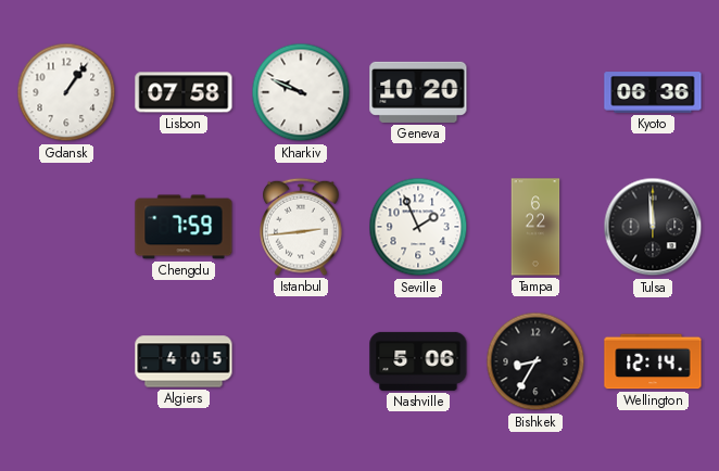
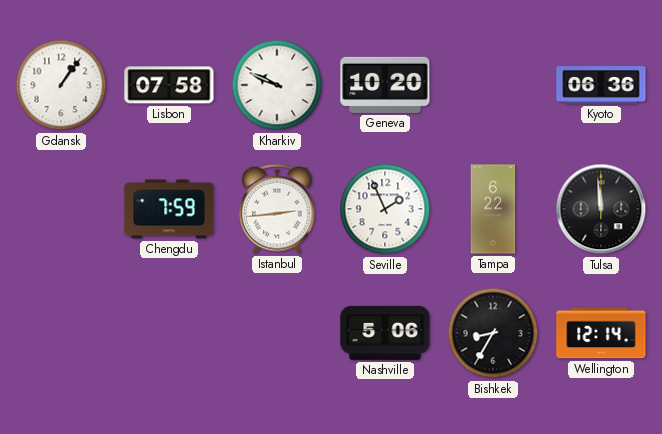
Algiers: 4:05 -> none
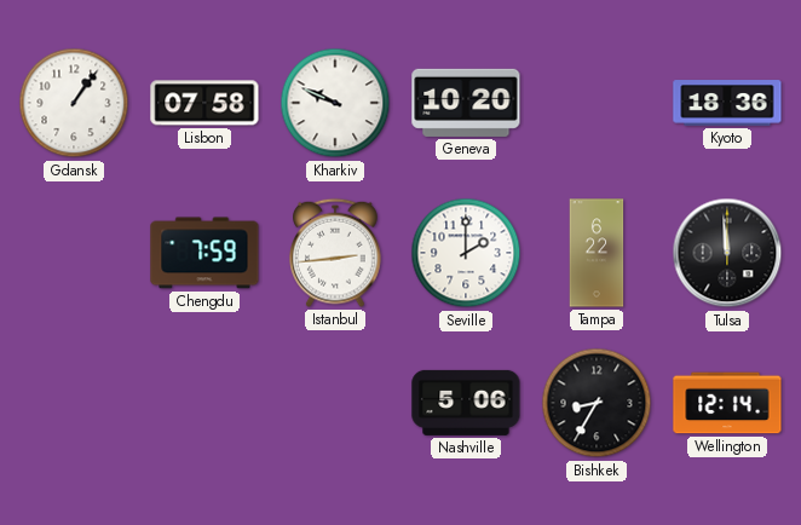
Kyoto: 06:36 -> 18:36
Seville: 1:56 -> 2:00
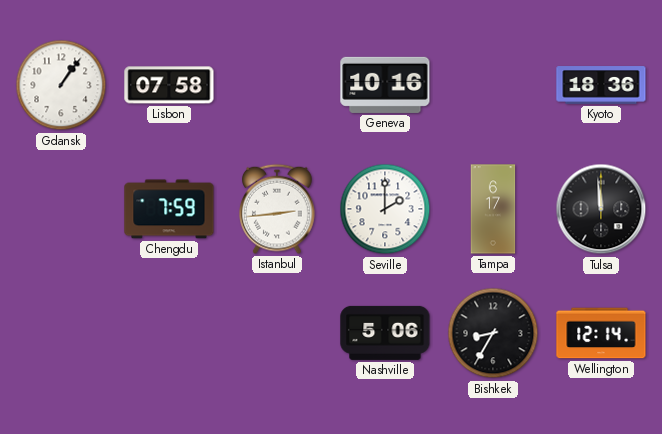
Kharkiv: 9:49 -> none
Geneva: 10:20 -> 10:16
Tampa: 6:22 -> 6:17
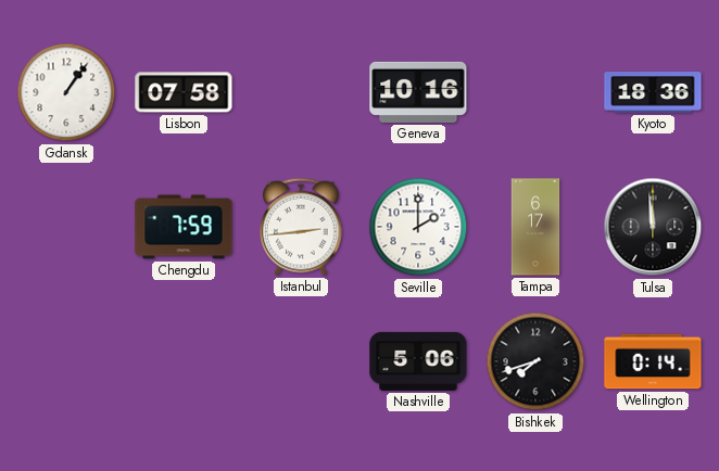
Bishkek: 8:35 -> 7:42
Wellington: 12:14 -> 0:14
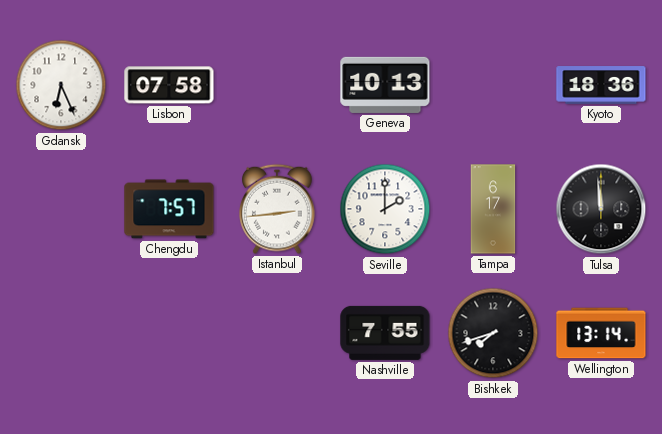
Gdansk: 1:06 -> 6:26
Geneva: 10:16 -> 10:13
Chengdu: 7:59 -> 7:57
Nashville: 5:06 -> 7:55
Wellington: 0:14 -> 13:14
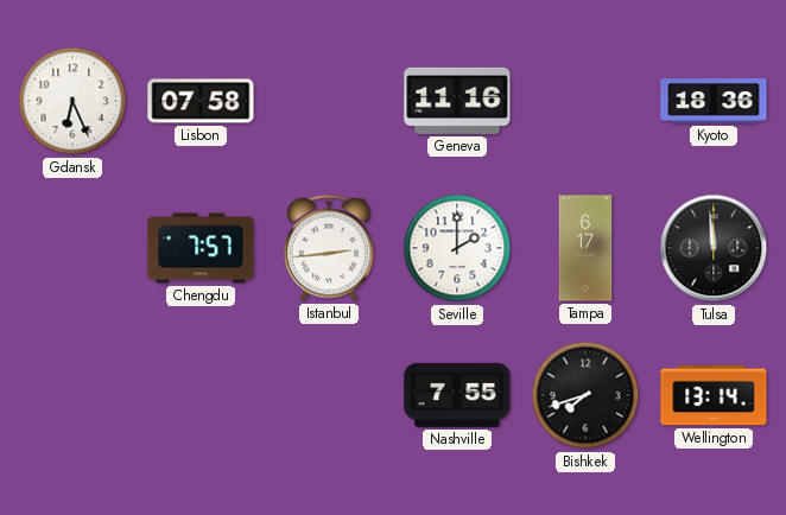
Geneva: 10:13 -> 11:16
